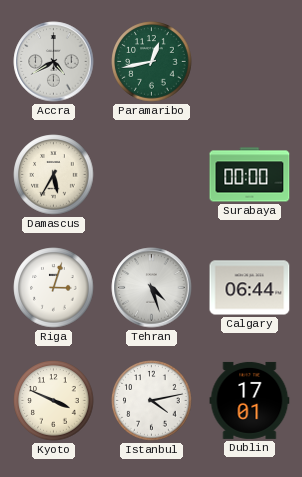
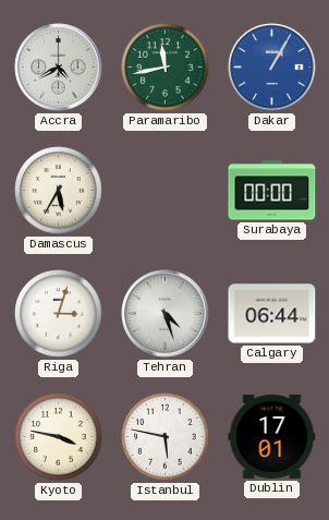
Paramaribo: 12:43 -> 11:43
Dakar: none -> 1:05
Kyoto: 3:49 -> 3:47
Istanbul: 4:13 -> 5:47
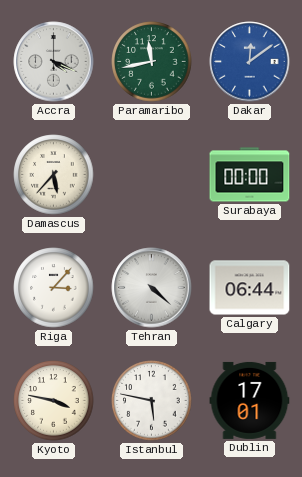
Accra: 4:40 -> 4:19
Dakar: 1:05 -> 12:09
Damascus: 5:35 -> 5:37
Riga: 3:03 -> 3:07
Tehran: 4:27 -> 4:22
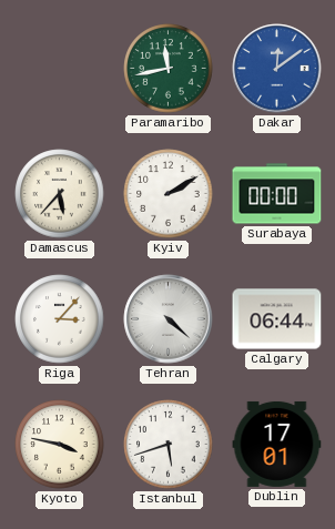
Accra: 4:19 -> none
Kyiv: none -> 2:10
Istanbul: 5:47 -> 5:42
